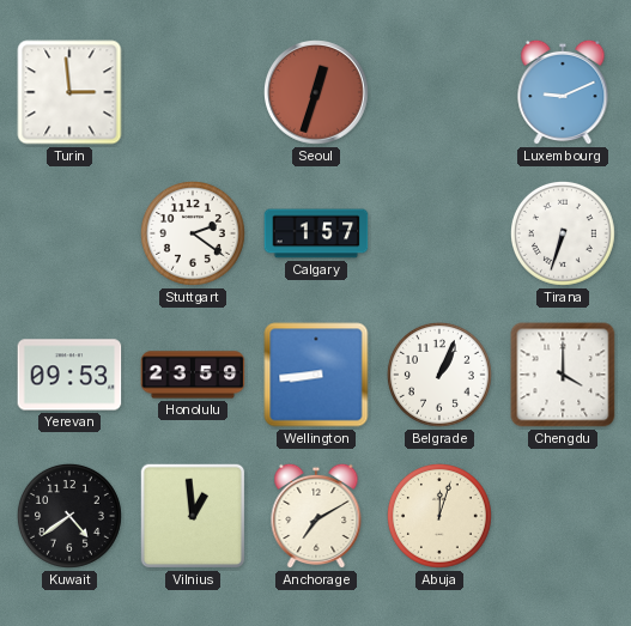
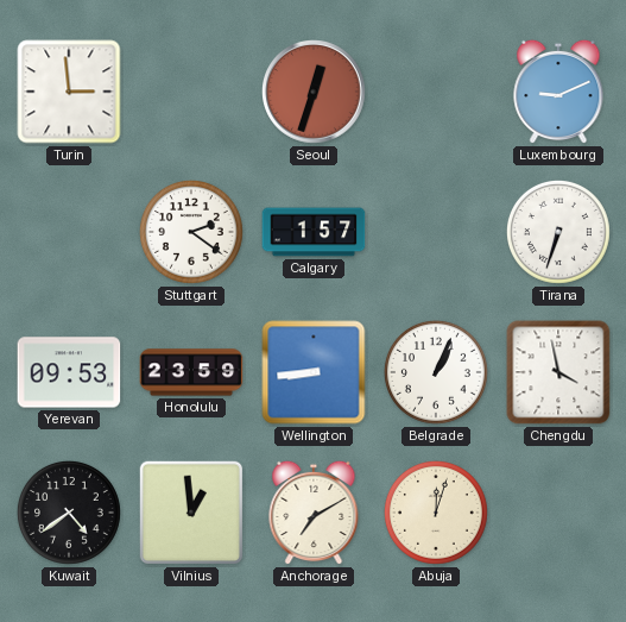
Chengdu: 4:00 -> 3:58
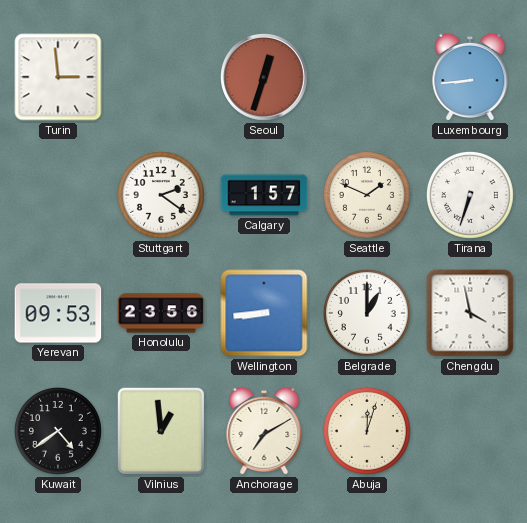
Luxembourg: 9:11 -> 8:44
Seattle: none -> 1:49
Honolulu: 23:59 -> 23:56
Belgrade: 1:04 -> 1:00
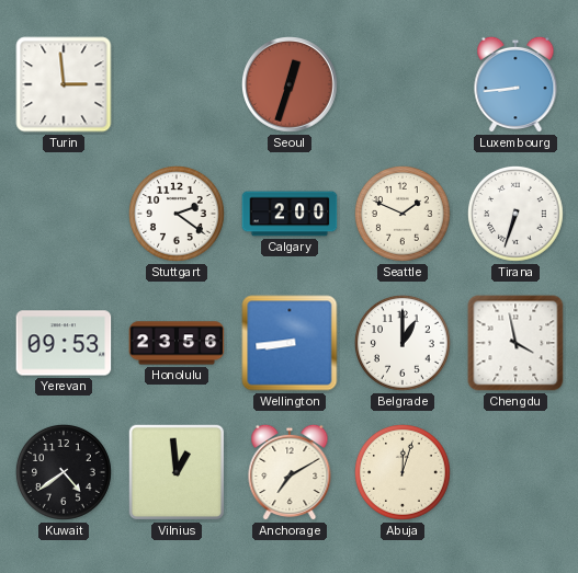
Calgary: 1:57 -> 2:00
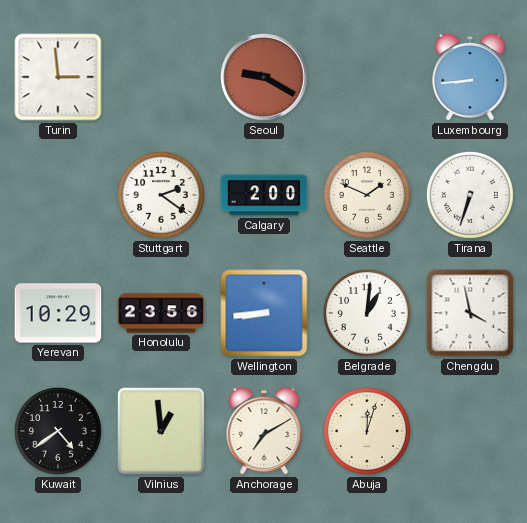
Seoul: 12:33 -> 9:20
Yerevan: 09:53 -> 10:29
Belgrade: 1:00 -> 1:01
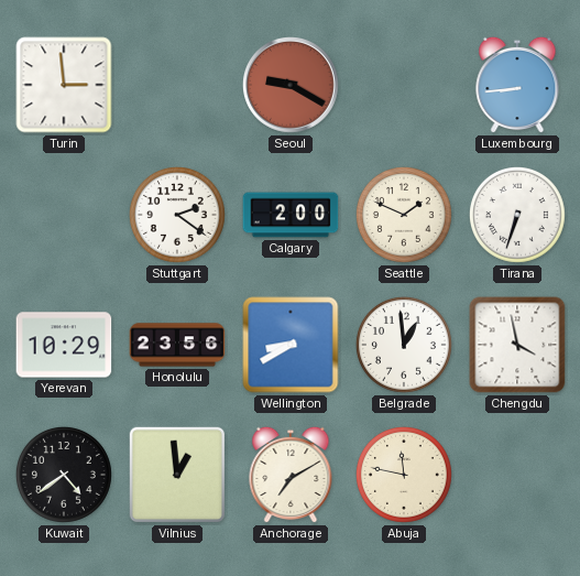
Wellington: 8:44 -> 8:40
Belgrade: 1:01 -> 12:59
Abuja: 12:03 -> 11:47
